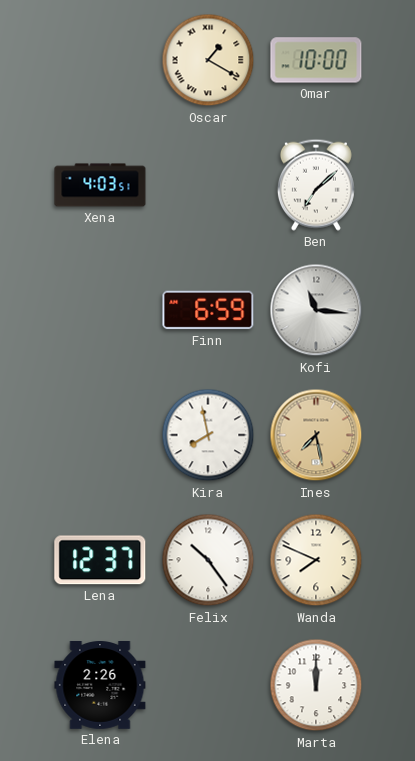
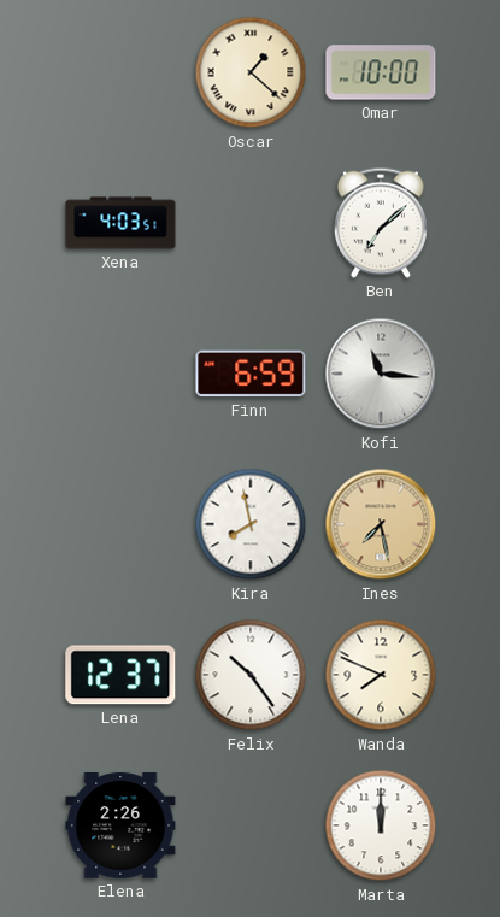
Oscar: 1:20 -> 1:22
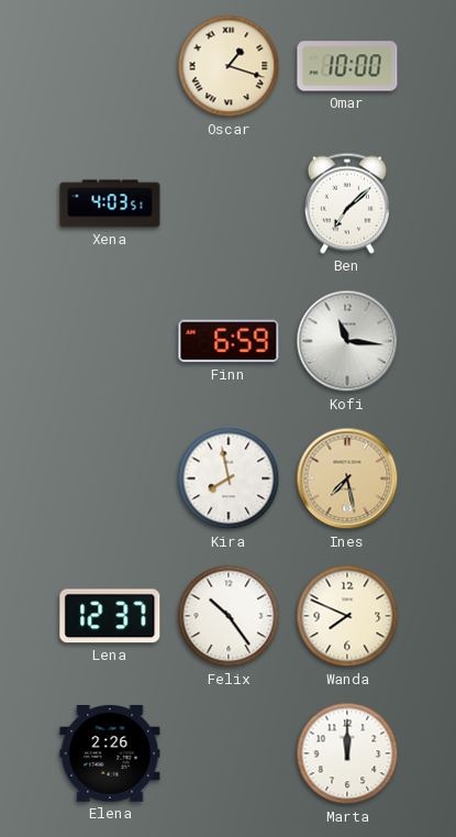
Oscar: 1:22 -> 1:18
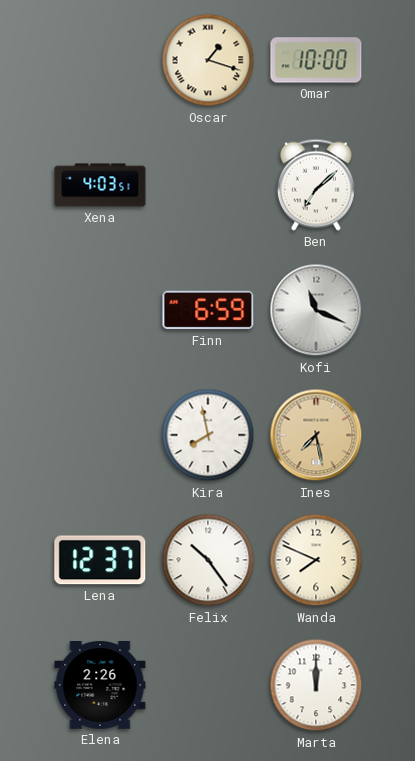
Kofi: 11:16 -> 11:19
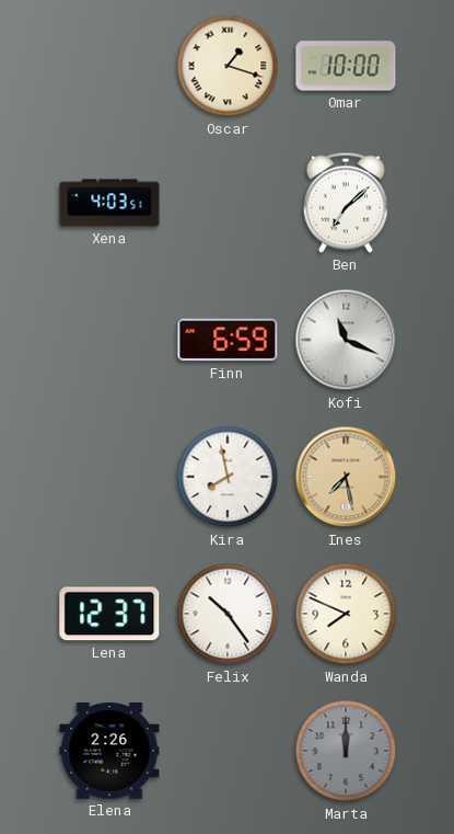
Marta dial: white -> grey
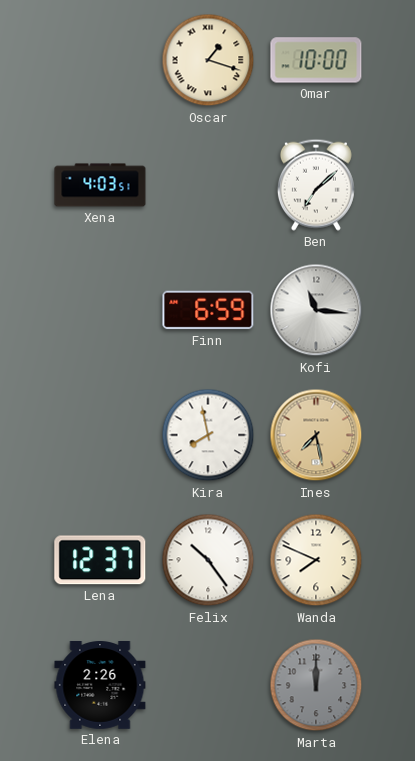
Kofi: 11:19 -> 11:16
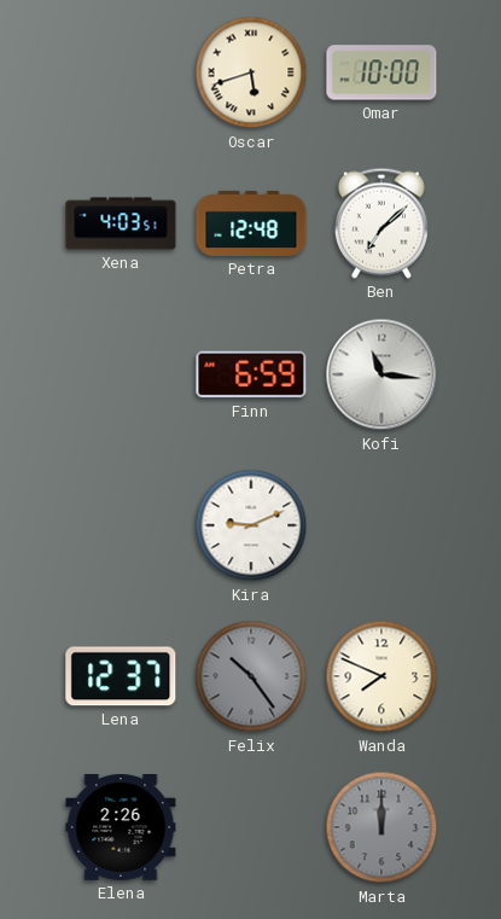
Oscar: 1:18 -> 5:42
Petra: none -> 12:48
Kira: 7:58 -> 9:11
Ines: 7:28 -> none
Felix dial: white -> grey
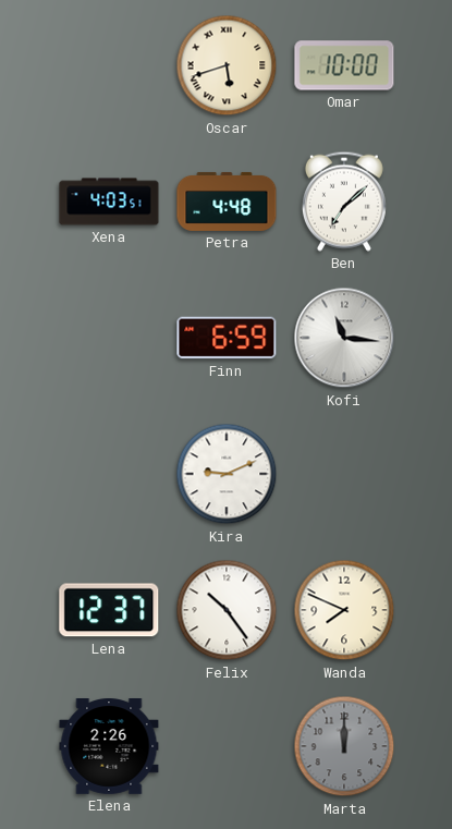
Petra: 12:48 -> 4:48
Felix dial: grey -> white
